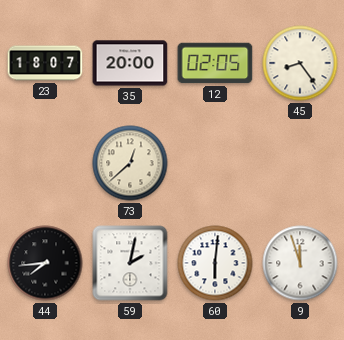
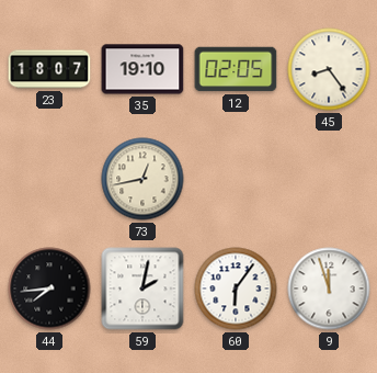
35: 20:00 -> 19:10
73: 12:38 -> 12:43
60: 6:01 -> 6:06
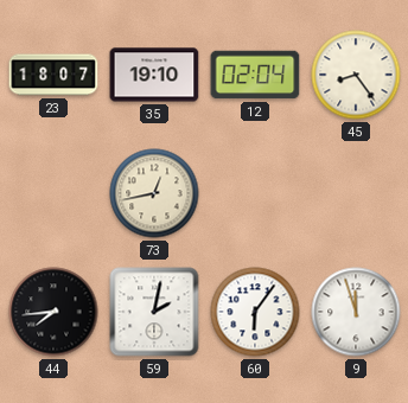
12: 02:05 -> 02:04
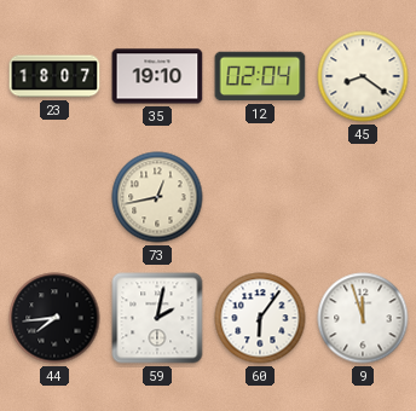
45: 8:24 -> 8:21
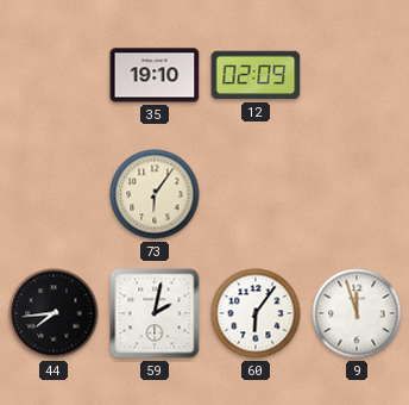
23: 18:07 -> none
12: 02:04 -> 02:09
45: 8:21 -> none
73: 12:43 -> 6:06
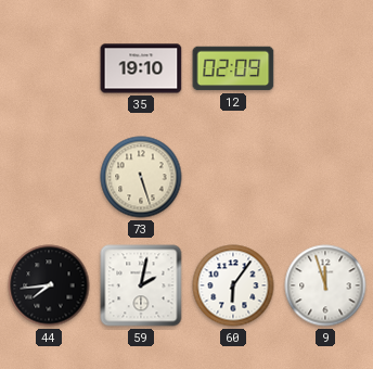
73: 6:06 -> 5:27
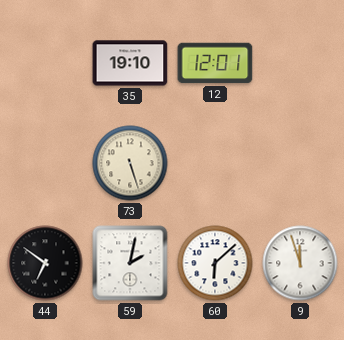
12: 02:09 -> 12:01
44: 7:44 -> 6:51
60: 6:06 -> 6:08
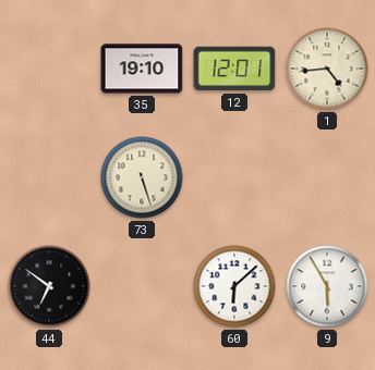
1: none -> 4:44
59: 2:02 -> none
9: 11:57 -> 5:55
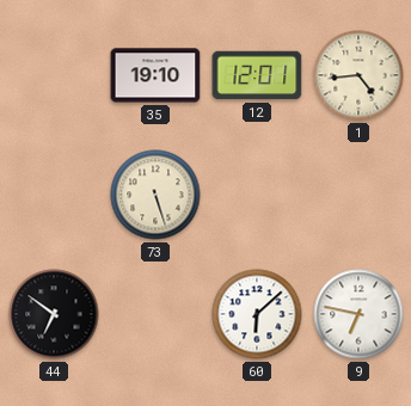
9: 5:55 -> 6:47
